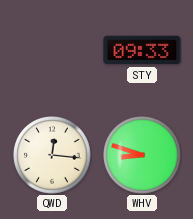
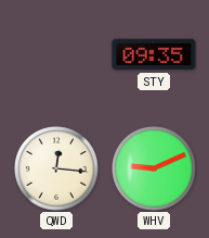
STY: 09:33 -> 09:35
WHV: 8:48 -> 9:11
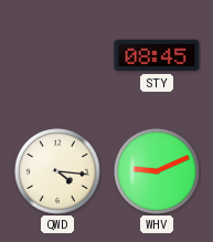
STY: 09:35 -> 08:45
QWD: 12:16 -> 4:16
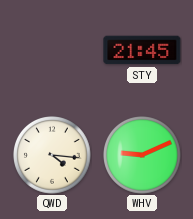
STY: 08:45 -> 21:45
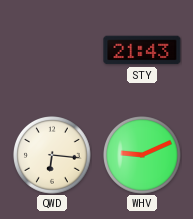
STY: 21:45 -> 21:43
QWD: 4:16 -> 6:16
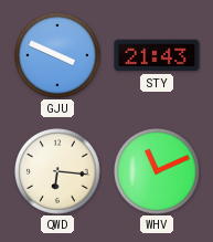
GJU: none -> 3:49
WHV: 9:11 -> 11:11
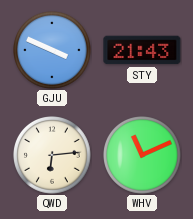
QWD: 6:16 -> 6:14
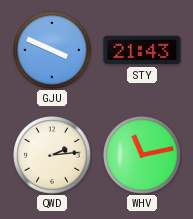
QWD: 6:14 -> 2:14
WHV: 11:11 -> 11:13
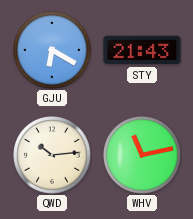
GJU: 3:49 -> 6:20
QWD: 2:14 -> 10:14
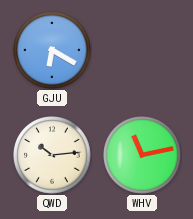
STY: 21:43 -> none
